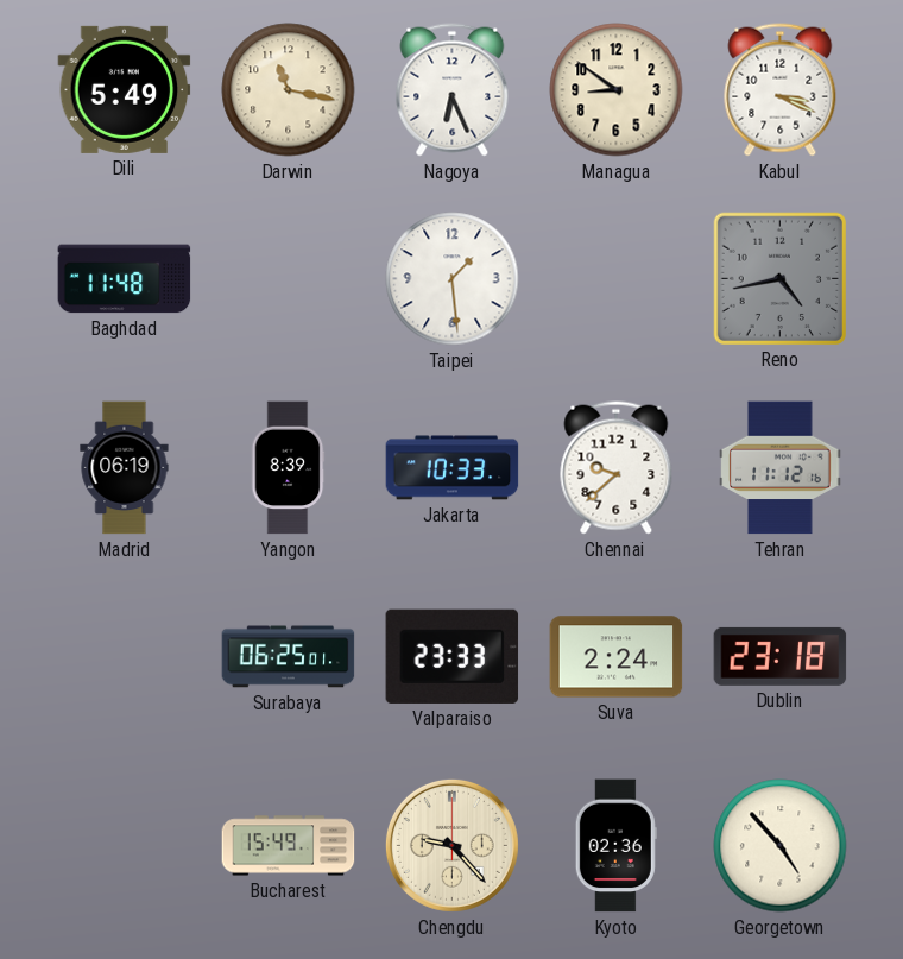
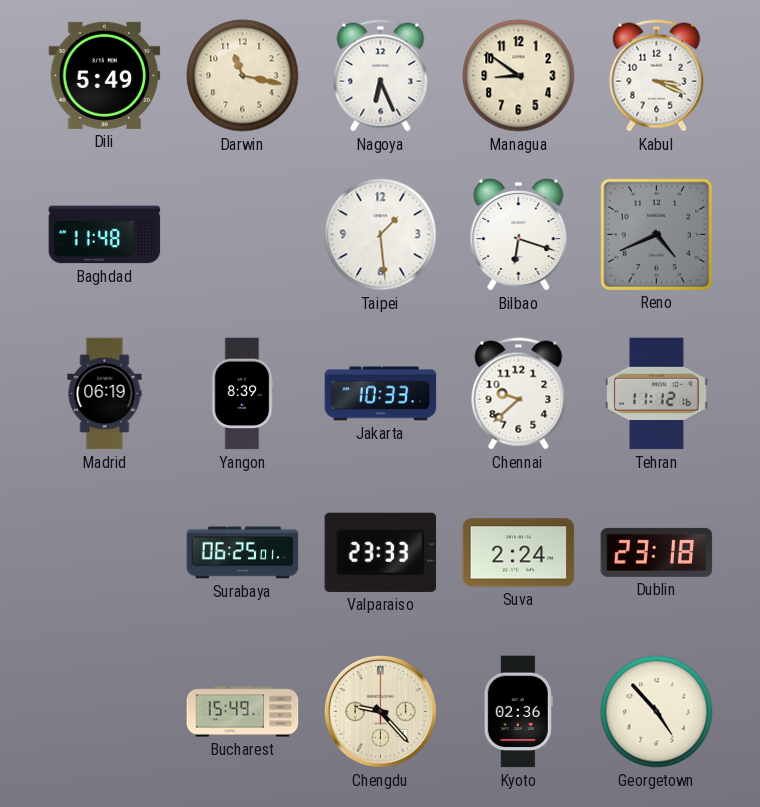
Bilbao: none -> 6:18
Reno: 4:43 -> 4:41
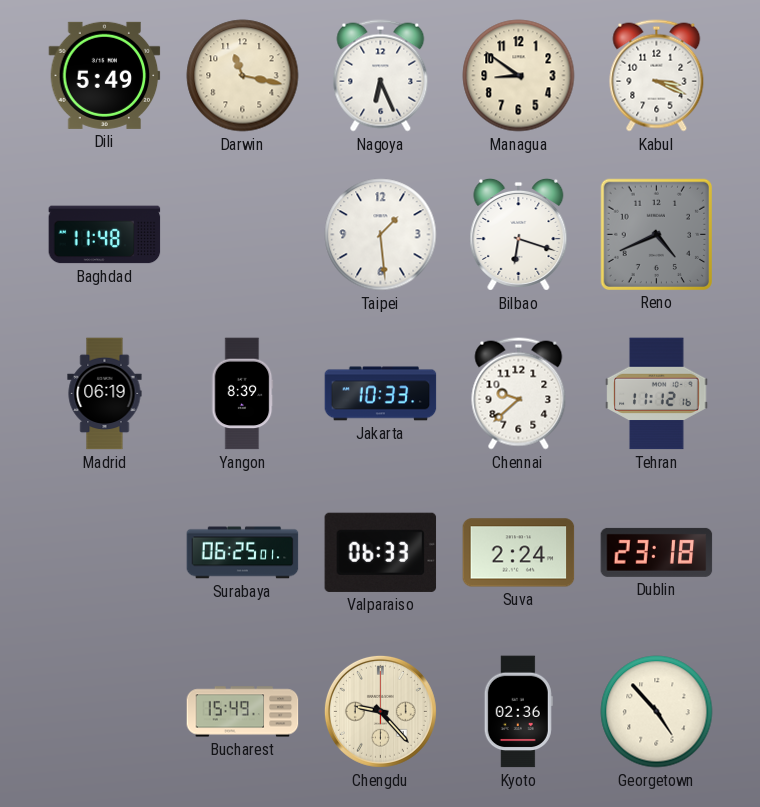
Valparaiso: 23:33 -> 06:33
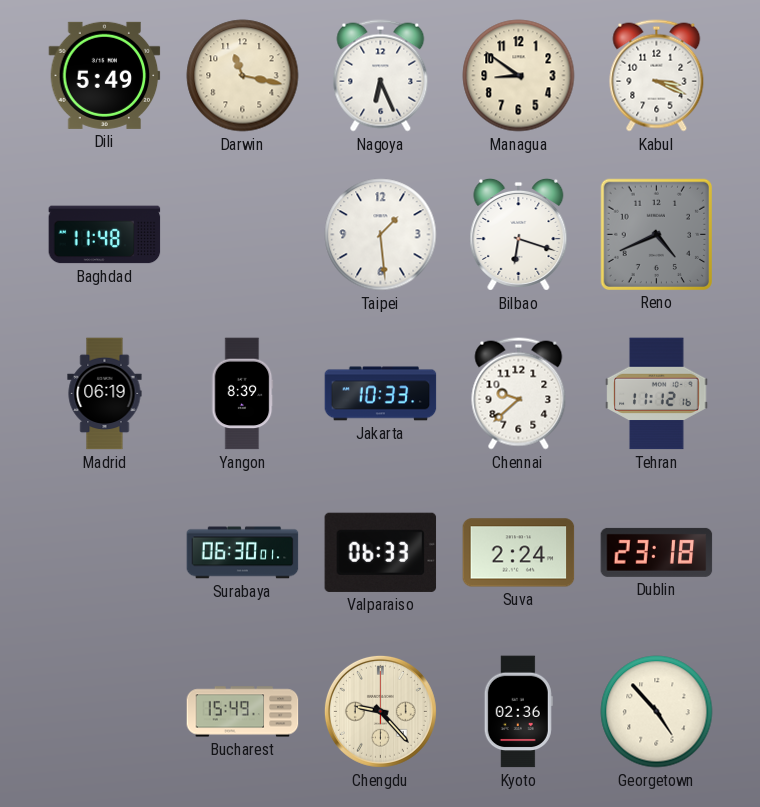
Surabaya: 06:25 -> 06:30
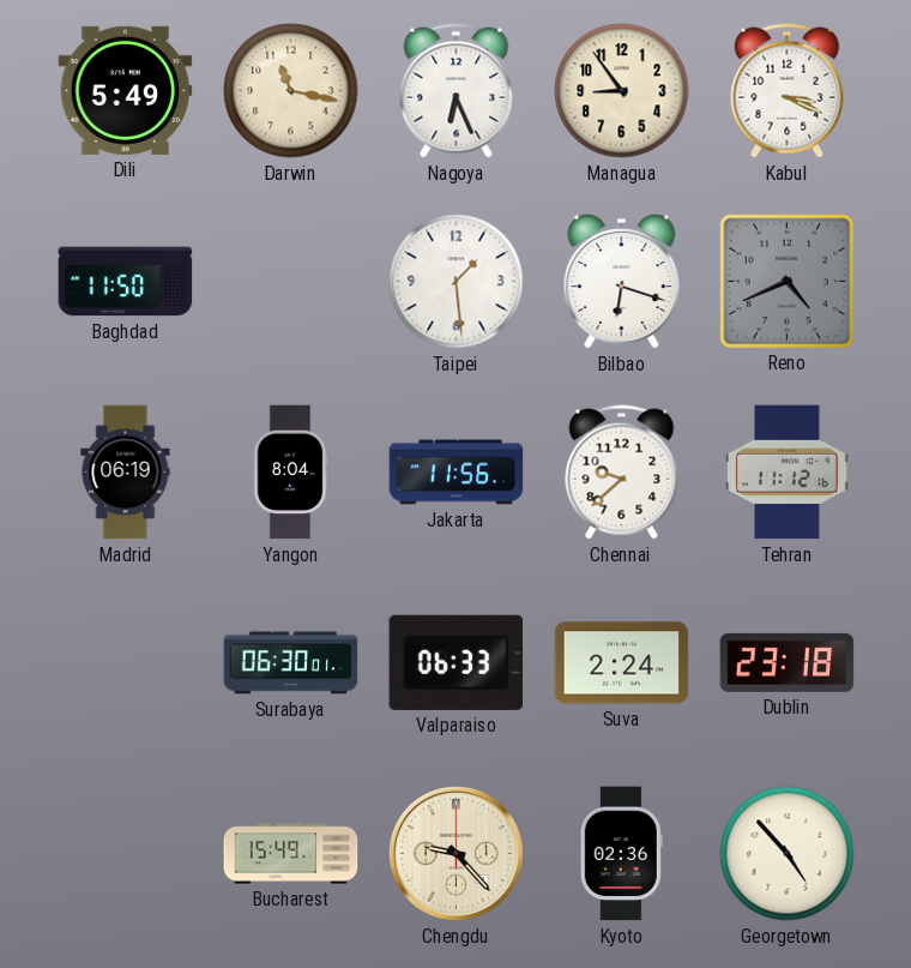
Managua: 8:51 -> 8:54
Baghdad: 11:48 -> 11:50
Yangon: 8:39 -> 8:04
Jakarta: 10:33 -> 11:56
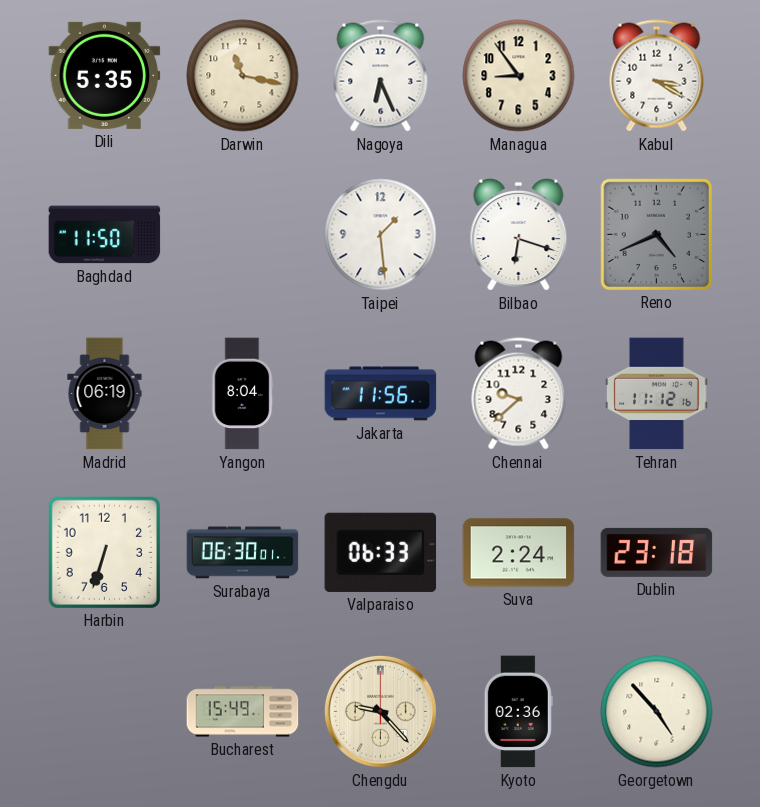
Dili: 5:49 -> 5:35
Kabul: 3:19 -> 3:20
Harbin: none -> 6:33
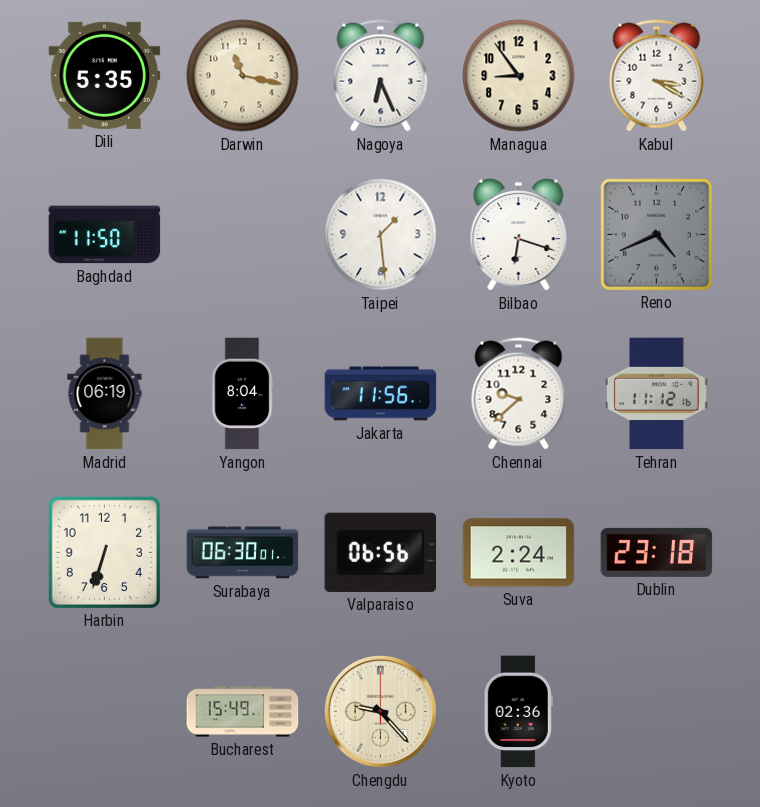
Valparaiso: 06:33 -> 06:56
Georgetown: 4:53 -> none
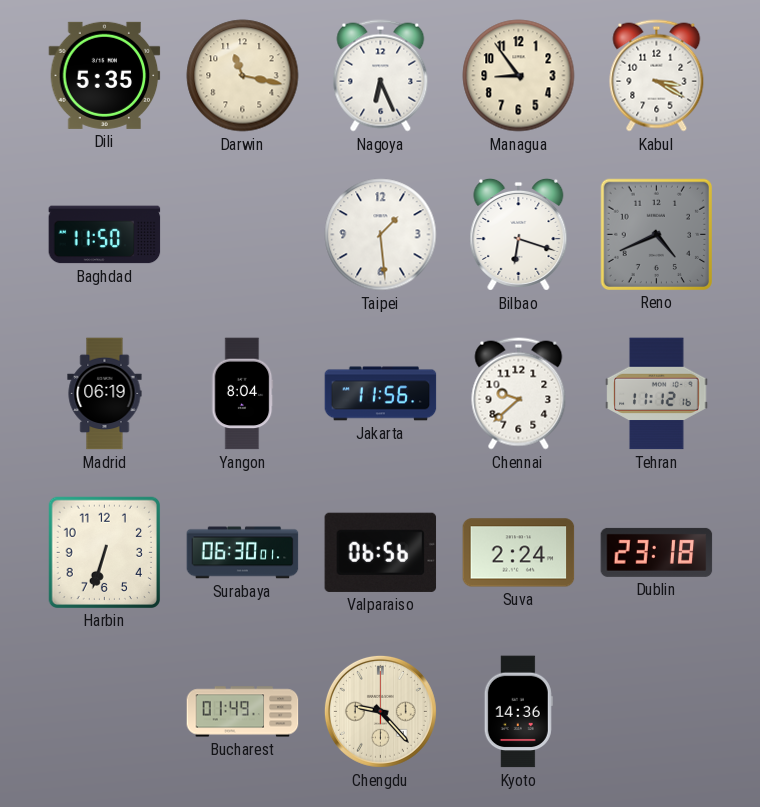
Bucharest: 15:49 -> 01:49
Kyoto: 02:36 -> 14:36
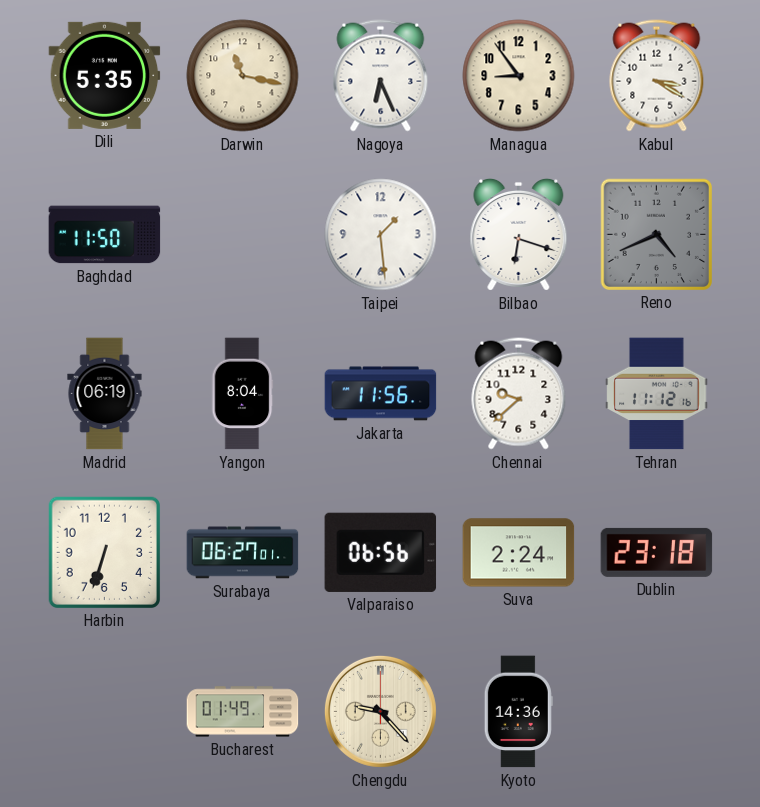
Surabaya: 06:30 -> 06:27
